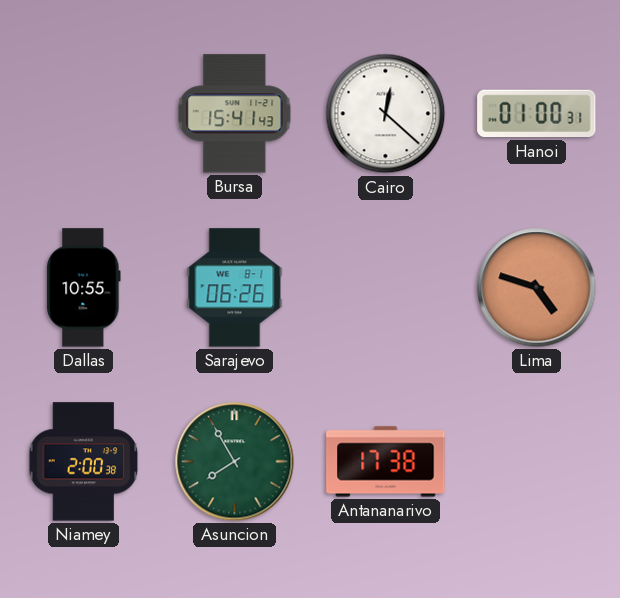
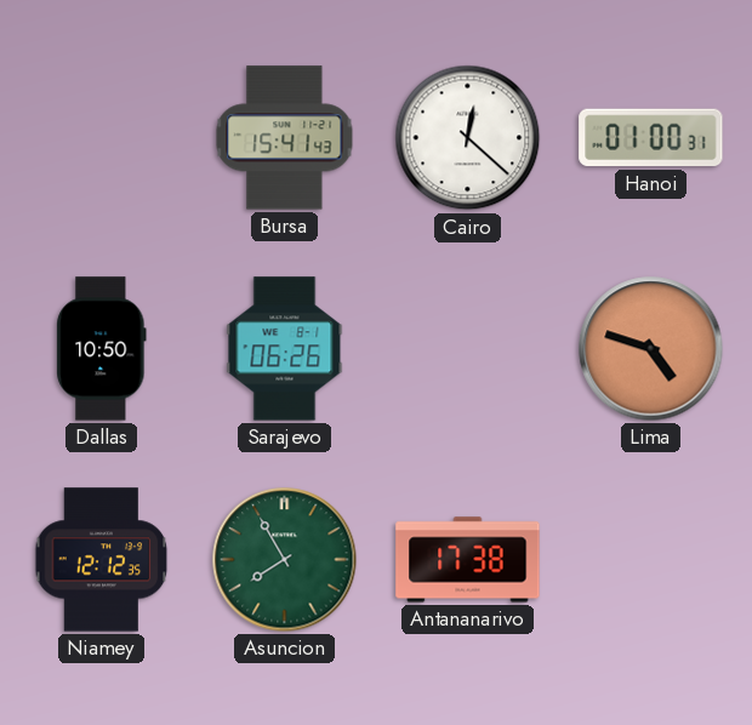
Dallas: 10:55 -> 10:50
Niamey: 2:00 -> 12:12
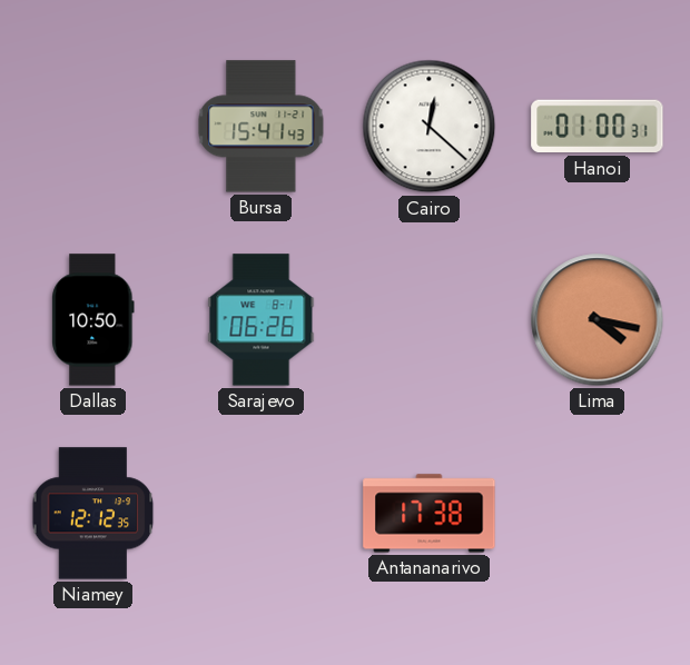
Lima: 4:48 -> 4:17
Asuncion: 7:55 -> none
